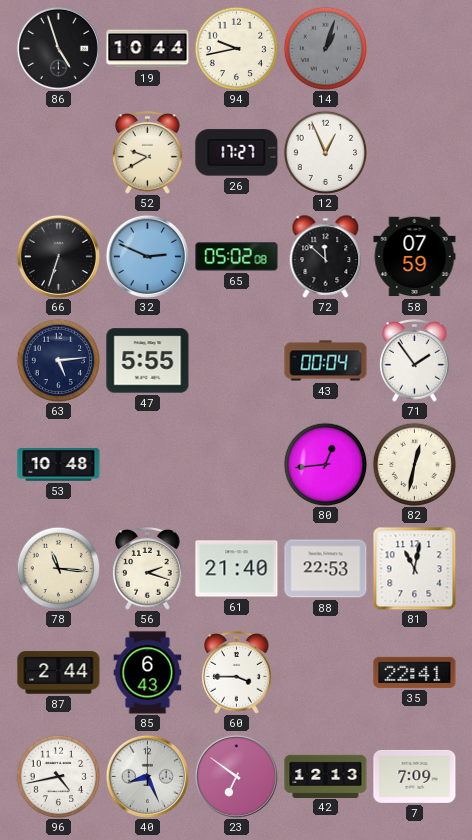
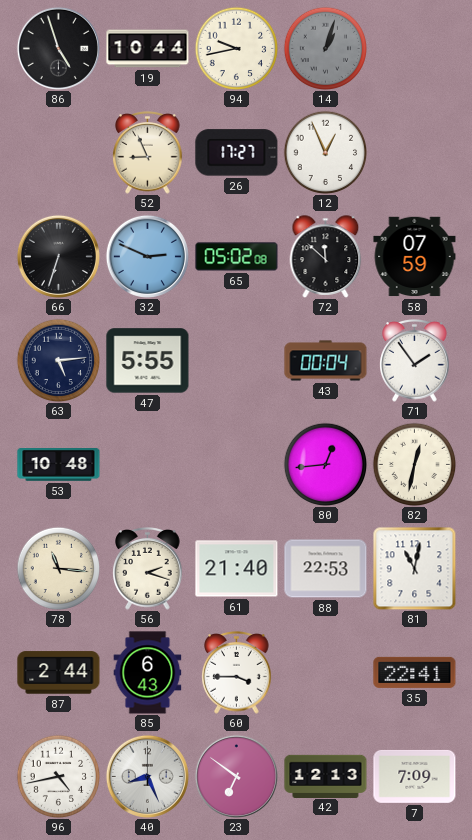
52: 9:40 -> 8:56
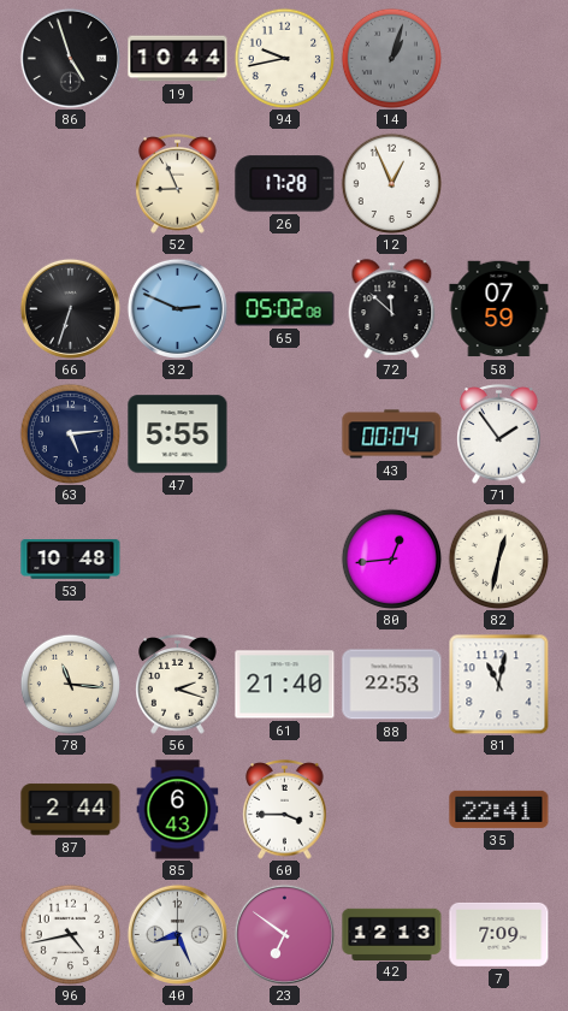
26: 17:27 -> 17:28
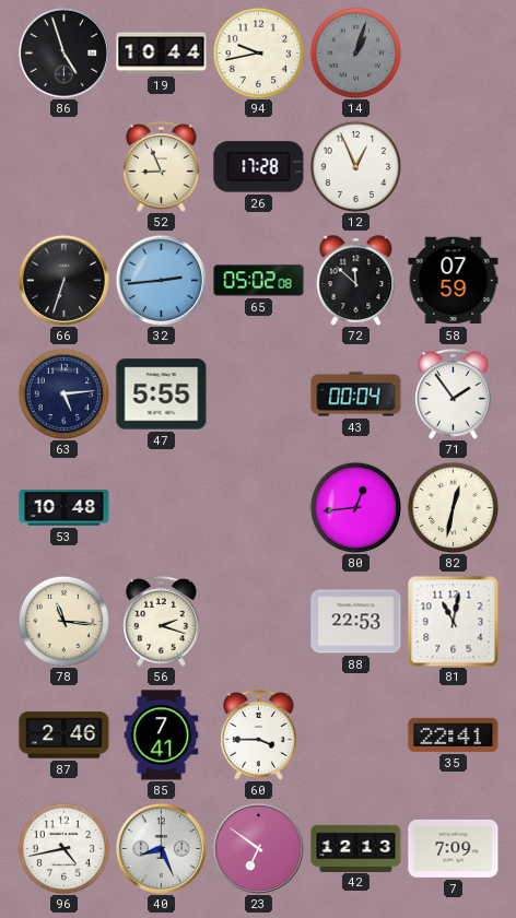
32: 2:49 -> 2:44
61: 21:40 -> none
87: 2:44 -> 2:46
85: 6:43 -> 7:41
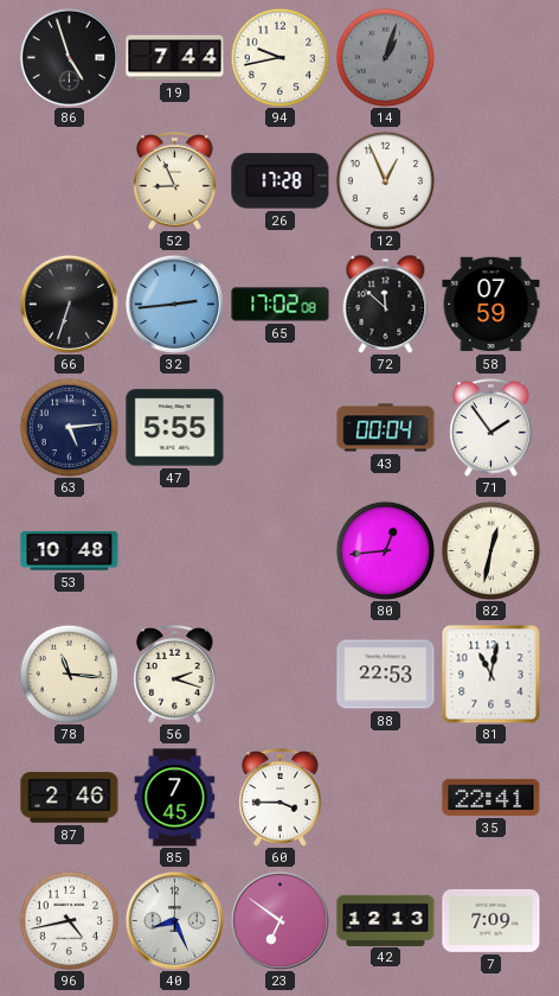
19: 10:44 -> 7:44
65: 05:02 -> 17:02
85: 7:41 -> 7:45
